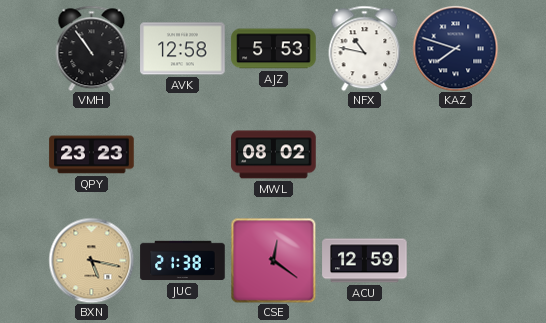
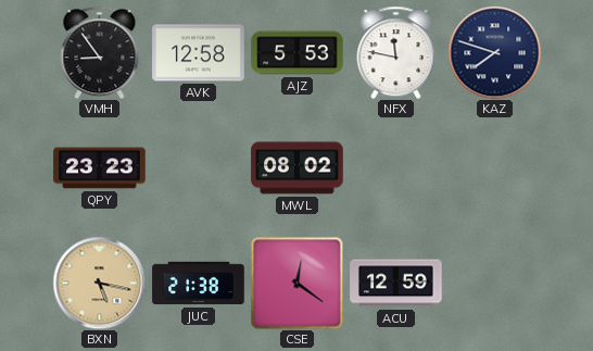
VMH: 10:54 -> 8:54
NFX: 10:47 -> 11:47
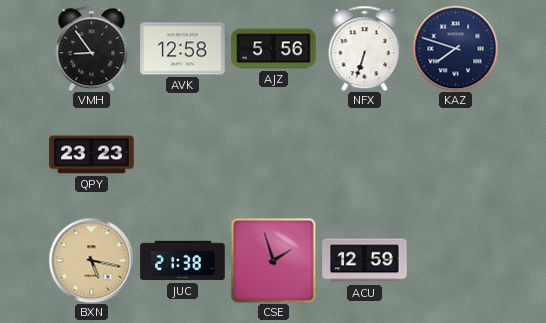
AJZ: 5:53 -> 5:56
NFX: 11:47 -> 6:33
MWL: 08:02 -> none
CSE: 12:21 -> 1:57
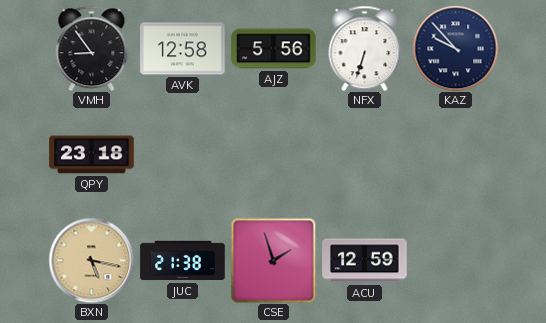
KAZ: 7:48 -> 9:53
QPY: 23:23 -> 23:18
